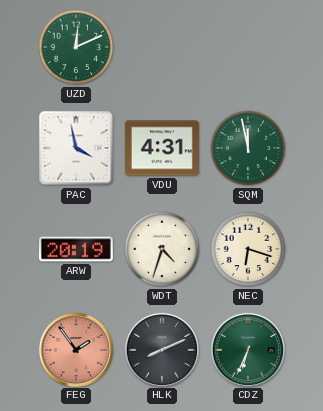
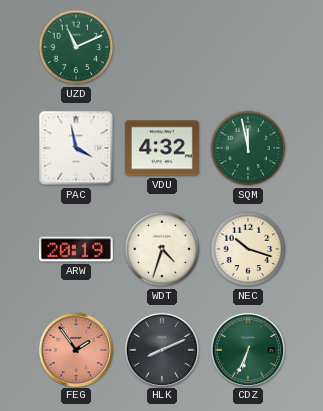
UZD: 12:11 -> 11:11
VDU: 4:31 -> 4:32
NEC: 6:18 -> 10:18
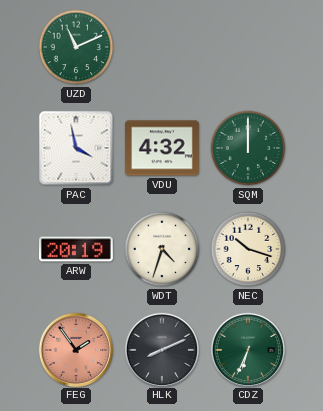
SQM: 11:58 -> 12:00
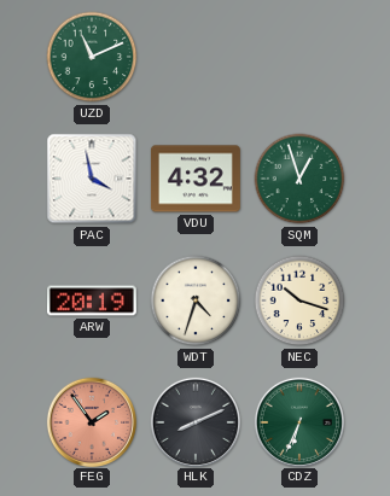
SQM: 12:00 -> 12:57
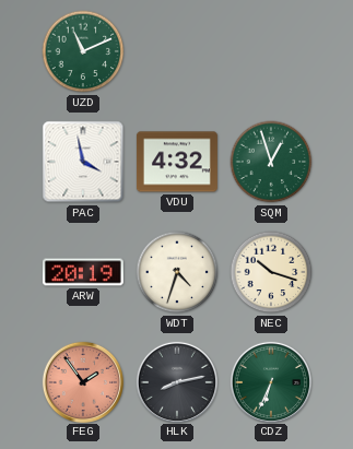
HLK: 8:11 -> 8:13
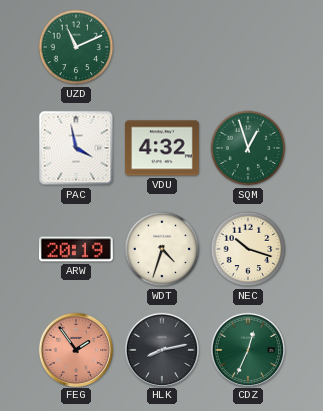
CDZ: 6:34 -> 12:34
